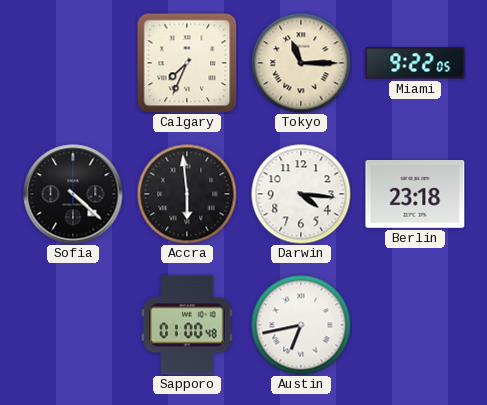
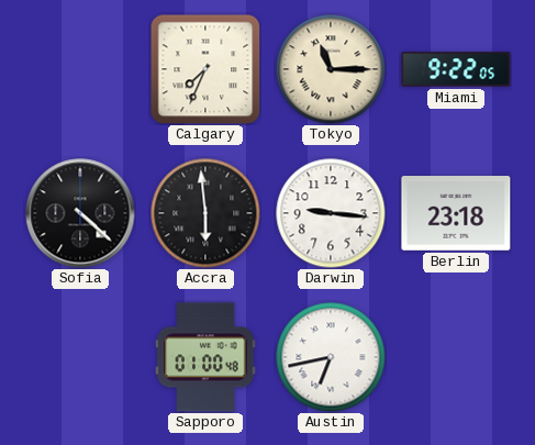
Darwin: 4:16 -> 9:16
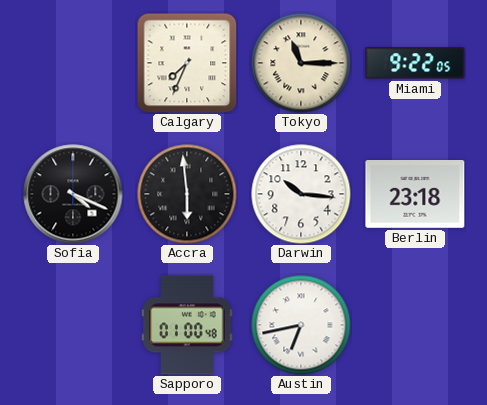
Sofia: 4:22 -> 4:19
Darwin: 9:16 -> 10:16
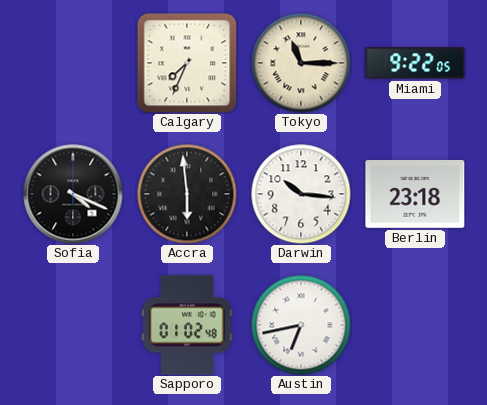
Sapporo: 01:00 -> 01:02
